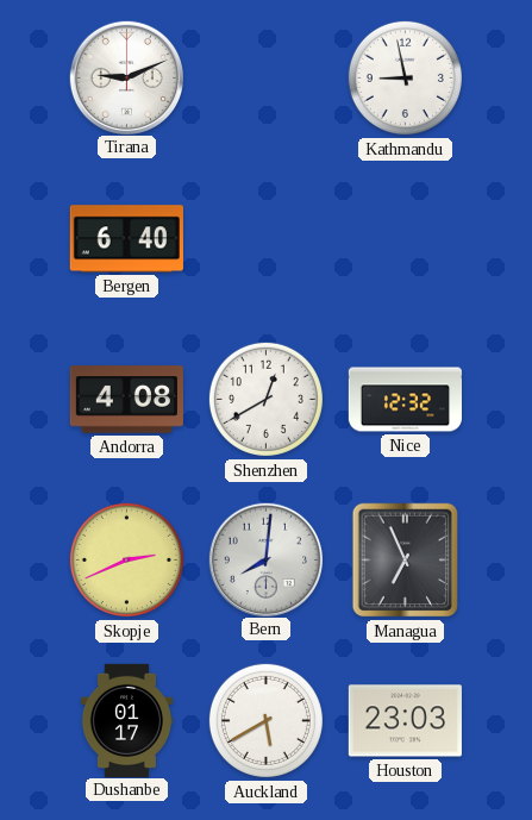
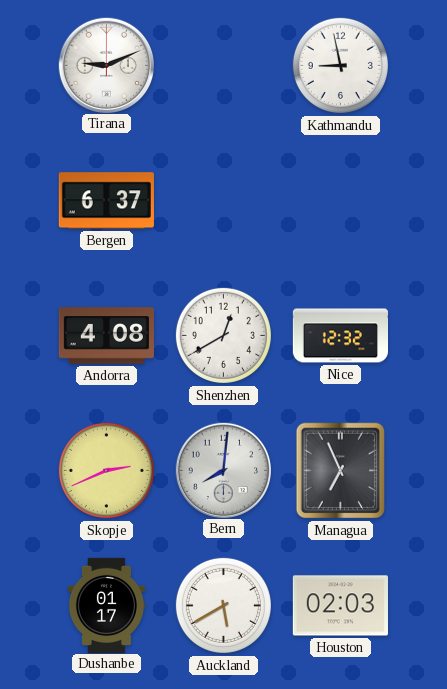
Bergen: 6:40 -> 6:37
Houston: 23:03 -> 02:03
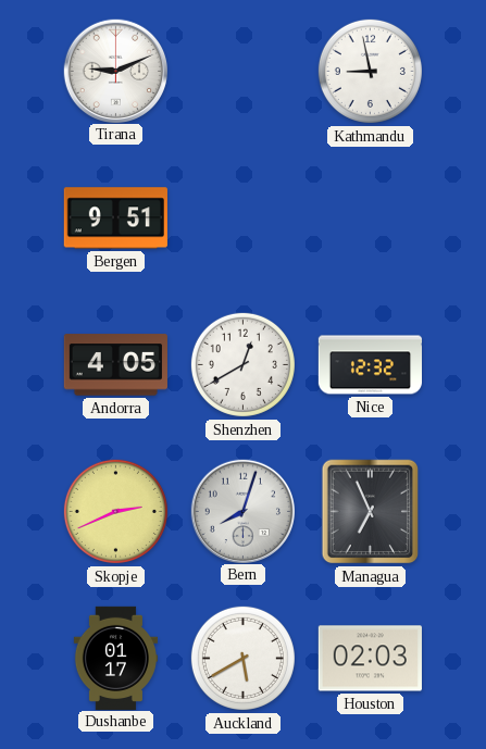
Bergen: 6:37 -> 9:51
Andorra: 4:08 -> 4:05
Bern: 8:01 -> 8:03
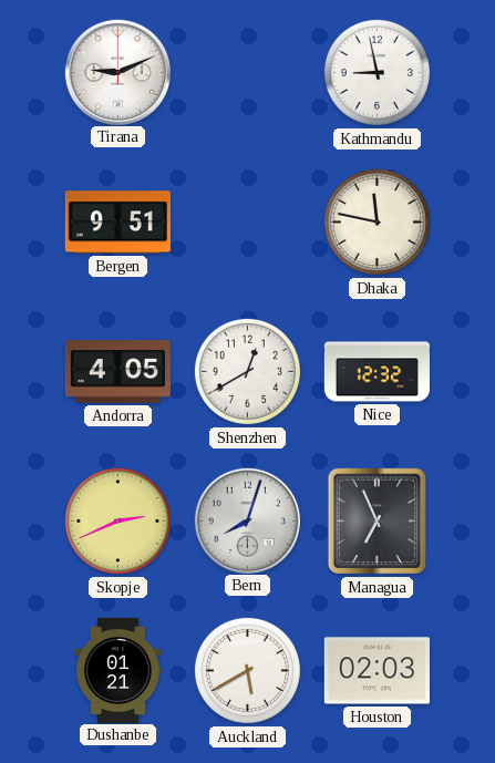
Dhaka: none -> 11:47
Dushanbe: 01:17 -> 01:21
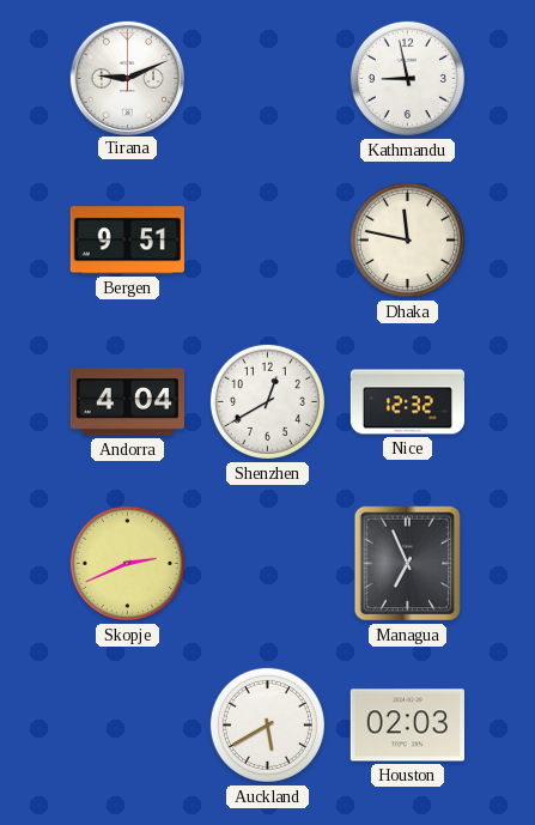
Andorra: 4:05 -> 4:04
Bern: 8:03 -> none
Dushanbe: 01:21 -> none
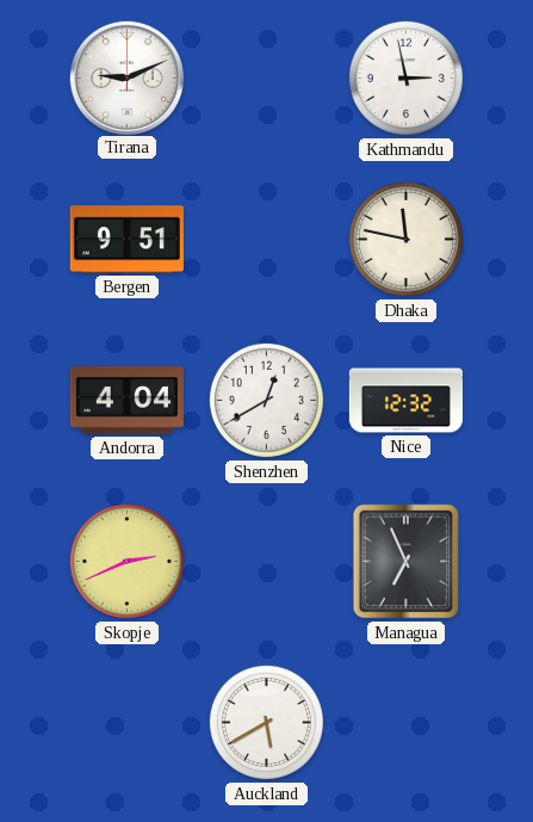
Kathmandu: 8:58 -> 2:58
Houston: 02:03 -> none
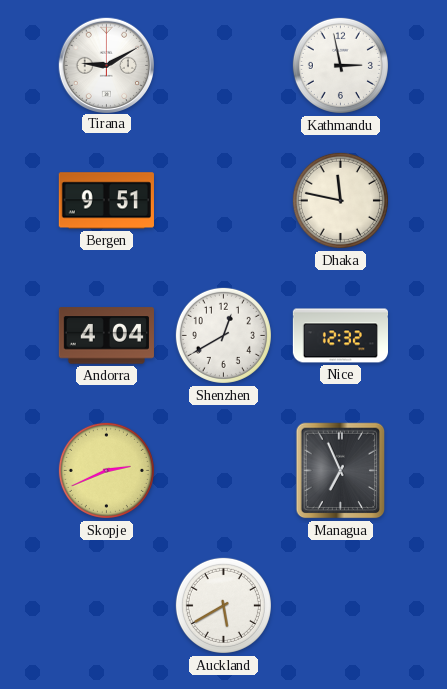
Tirana: 9:11 -> 9:10
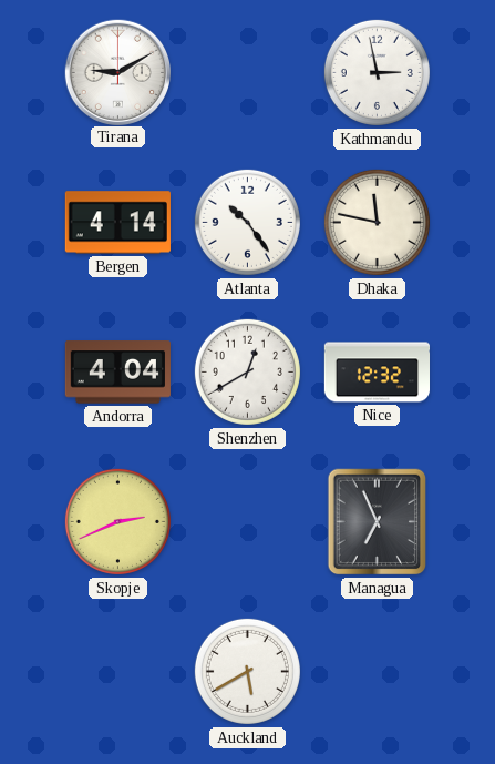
Bergen: 9:51 -> 4:14
Atlanta: none -> 10:24
